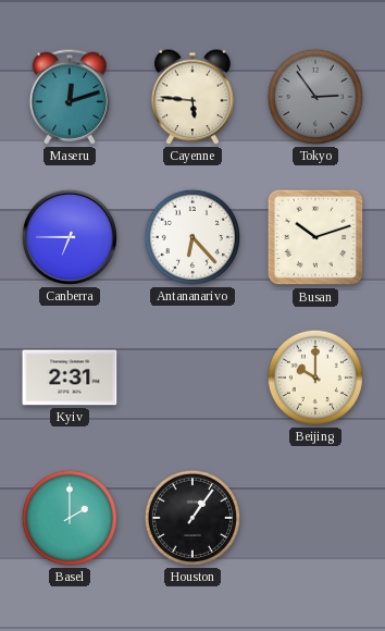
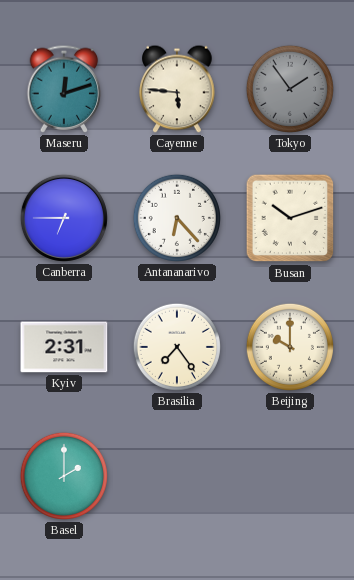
Tokyo: 2:54 -> 1:54
Brasilia: none -> 7:24
Houston: 1:06 -> none
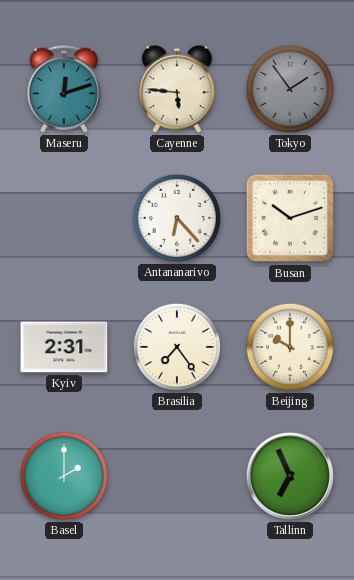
Canberra: 6:45 -> none
Tallinn: none -> 6:56
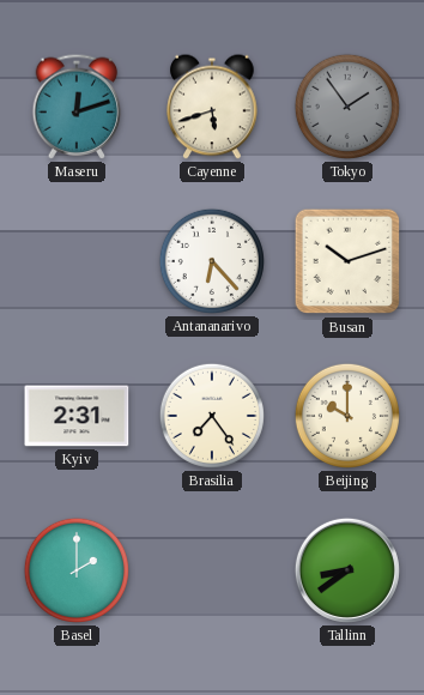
Cayenne: 5:46 -> 5:42
Tallinn: 6:56 -> 8:39
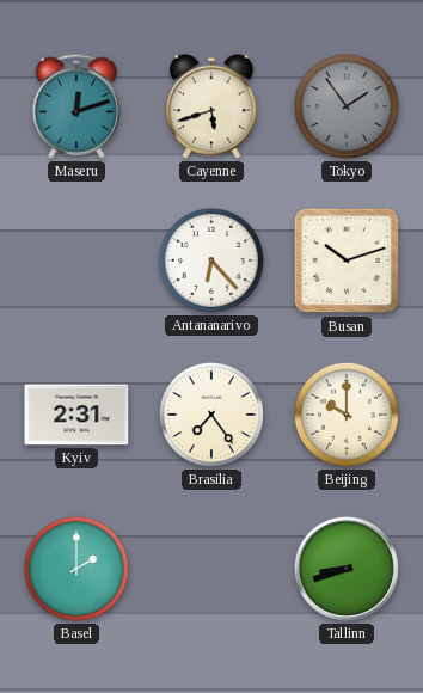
Tallinn: 8:39 -> 8:42
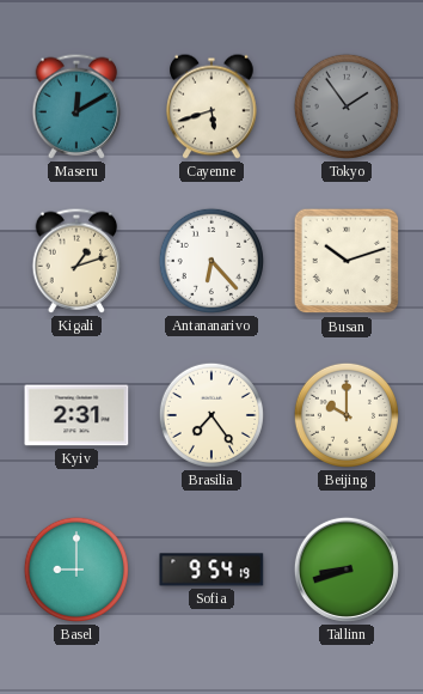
Maseru: 12:12 -> 12:10
Kigali: none -> 1:12
Basel: 2:00 -> 9:00
Sofia: none -> 9:54
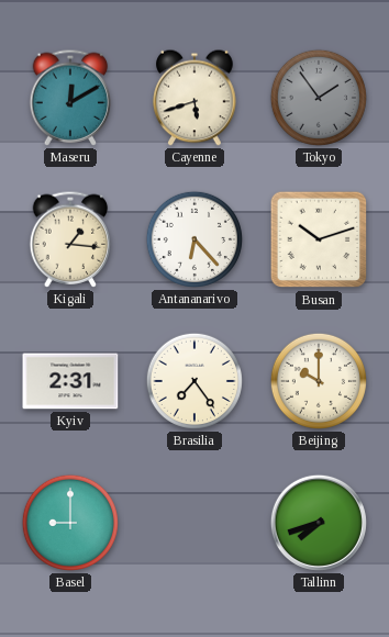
Kigali: 1:12 -> 1:16
Sofia: 9:54 -> none
Tallinn: 8:42 -> 7:42
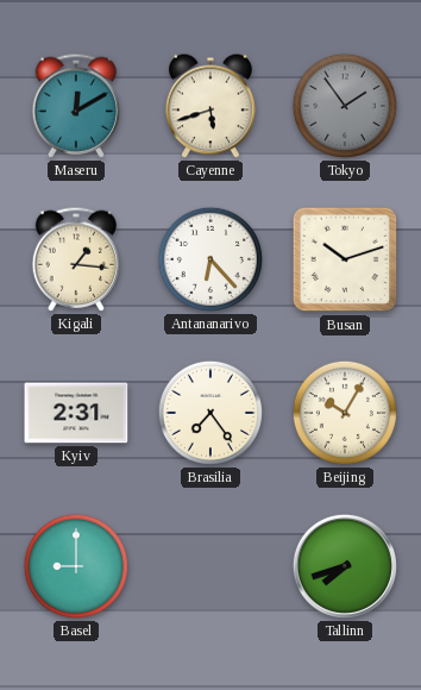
Beijing: 10:00 -> 10:05
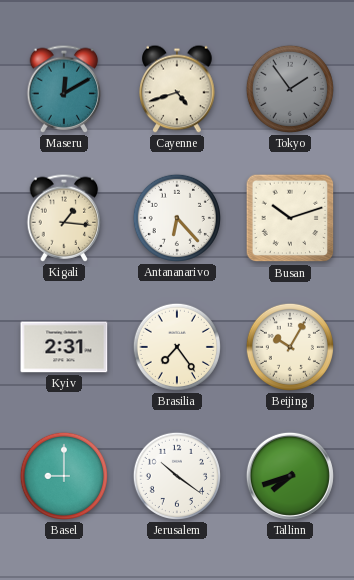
Cayenne: 5:42 -> 4:42
Jerusalem: none -> 10:21
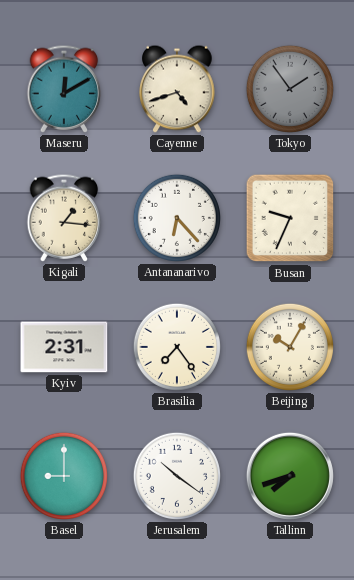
Busan: 10:12 -> 9:34
